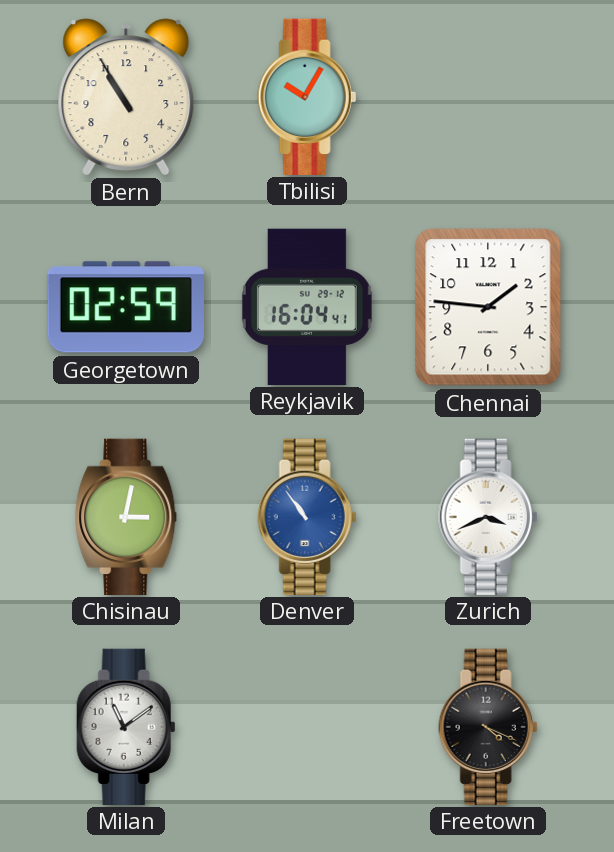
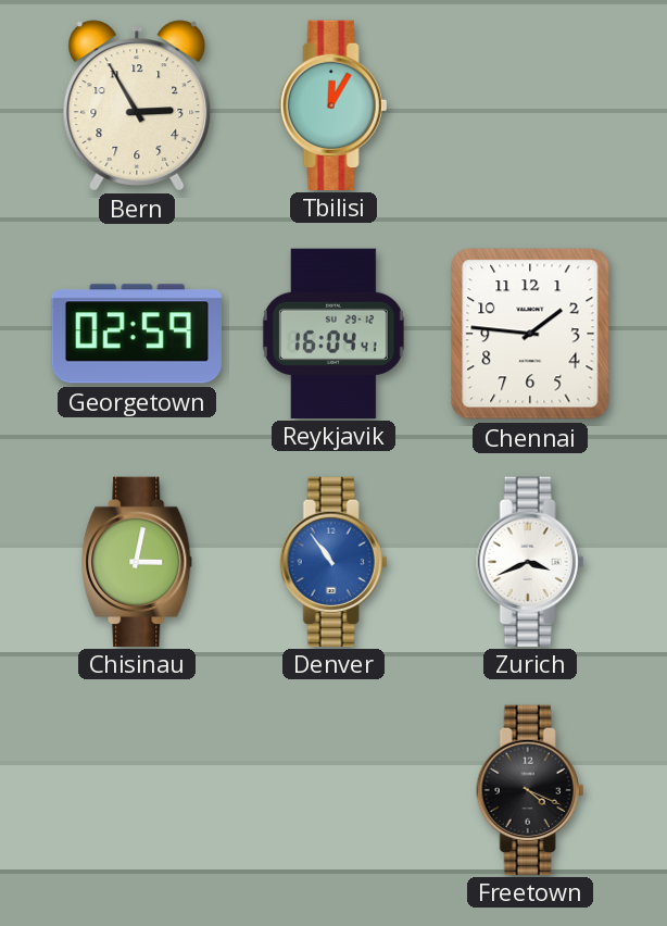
Bern: 10:55 -> 2:55
Tbilisi: 10:05 -> 12:05
Milan: 11:09 -> none
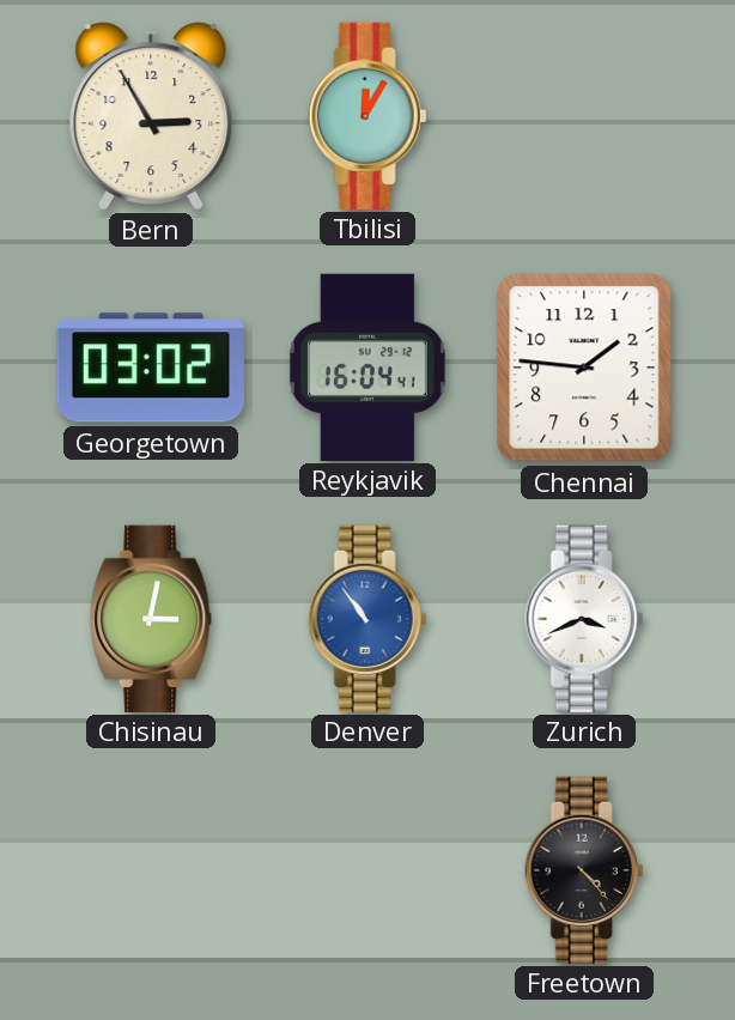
Georgetown: 02:59 -> 03:02
Freetown: 4:19 -> 4:23
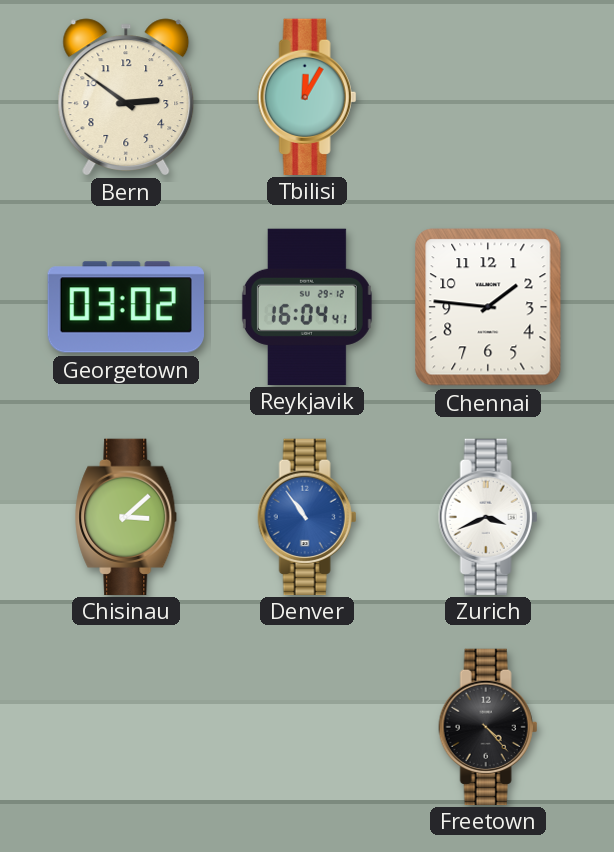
Bern: 2:55 -> 2:51
Chisinau: 3:02 -> 3:08
